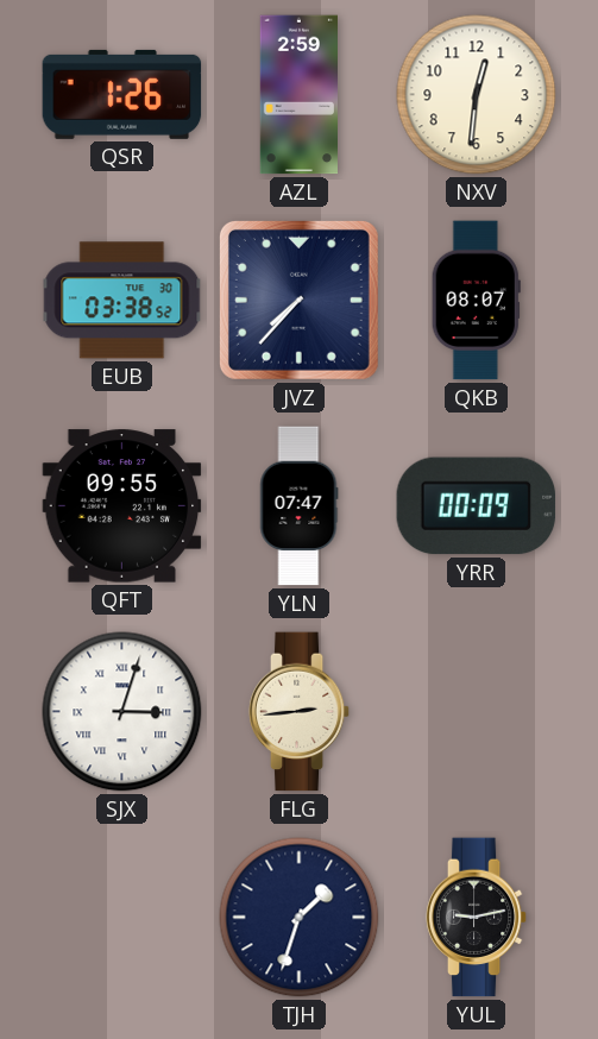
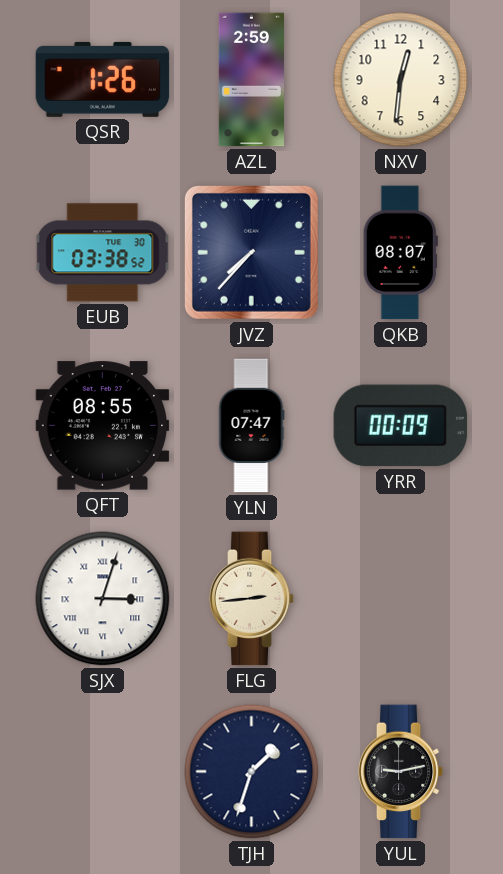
QFT: 09:55 -> 08:55
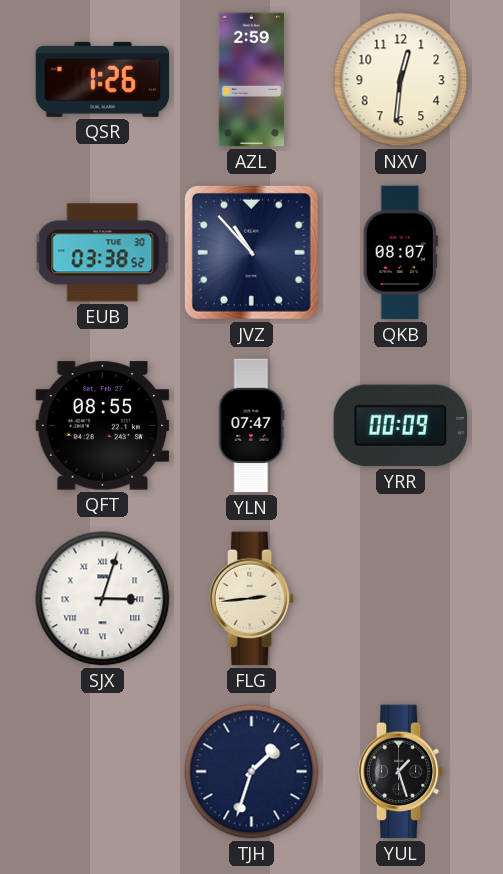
JVZ: 7:37 -> 10:53
YUL: 9:13 -> 1:27
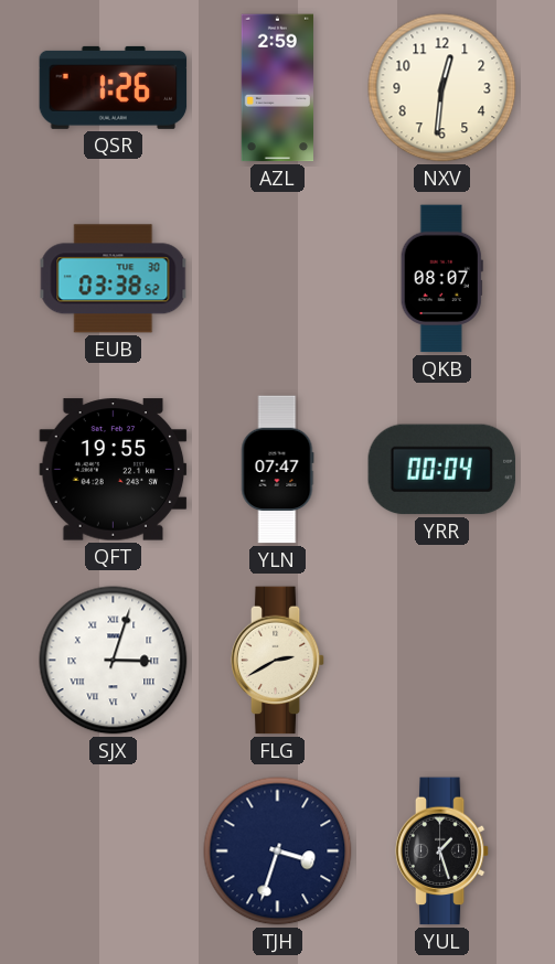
JVZ: 10:53 -> none
QFT: 08:55 -> 19:55
YRR: 00:09 -> 00:04
FLG: 2:44 -> 2:40
TJH: 1:33 -> 3:33
